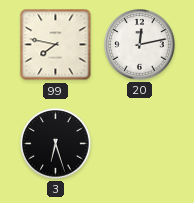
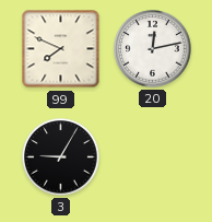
99: 7:47 -> 7:49
3: 6:27 -> 9:05
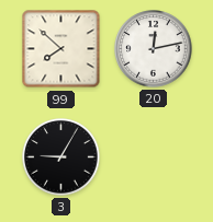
99: 7:49 -> 7:52
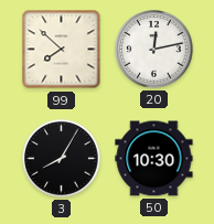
3: 9:05 -> 8:05
50: none -> 10:30
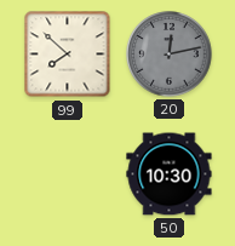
20 dial: white -> grey
3: 8:05 -> none
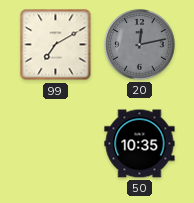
99: 7:52 -> 7:10
50: 10:30 -> 10:35
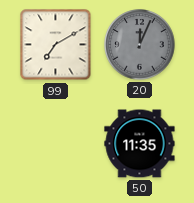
20: 12:13 -> 12:04
50: 10:35 -> 11:35
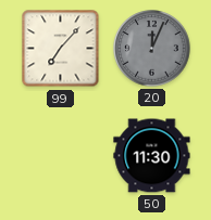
99: 7:10 -> 7:07
50: 11:35 -> 11:30
